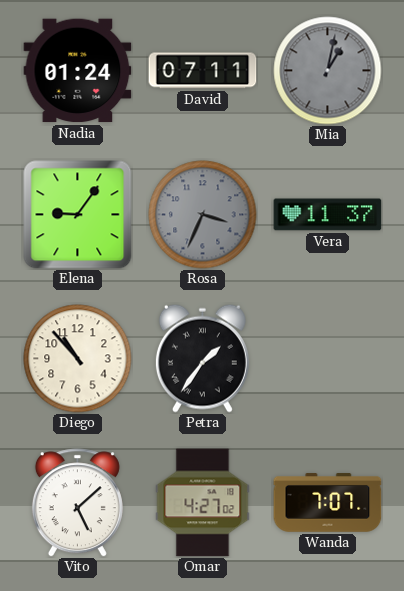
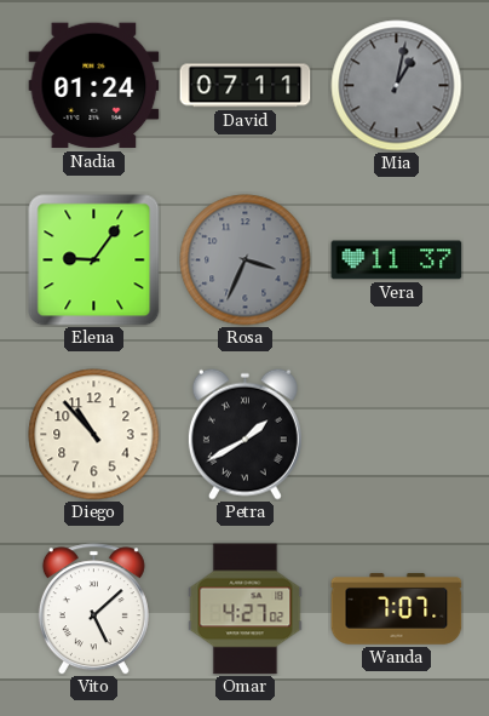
Petra: 1:36 -> 1:40
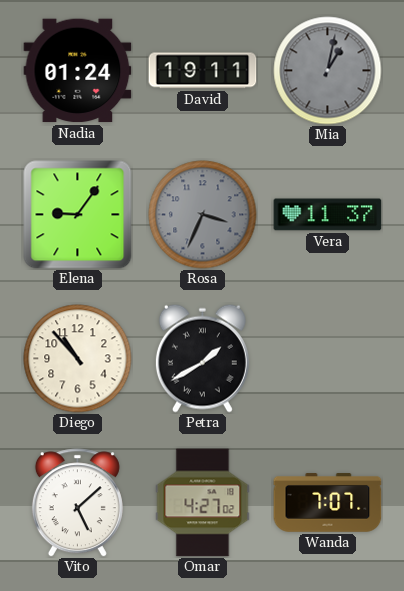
David: 07:11 -> 19:11
